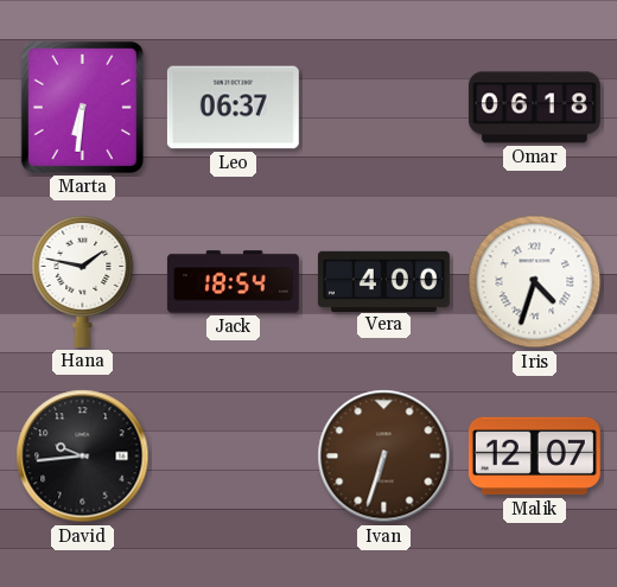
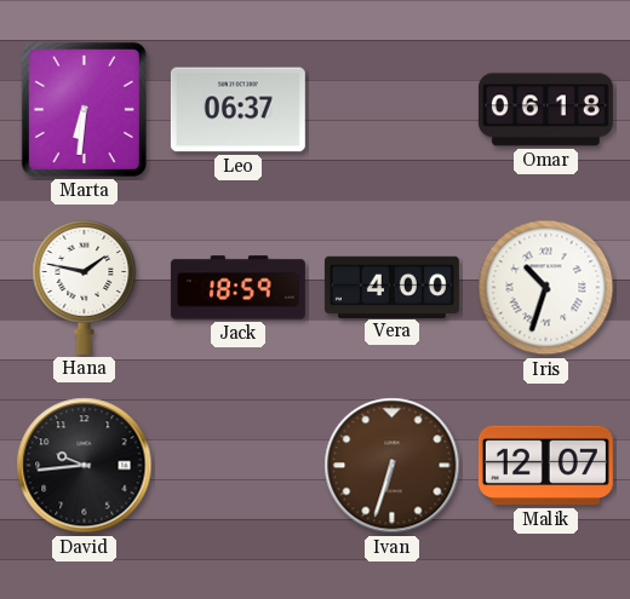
Jack: 18:54 -> 18:59
Iris: 4:33 -> 10:33
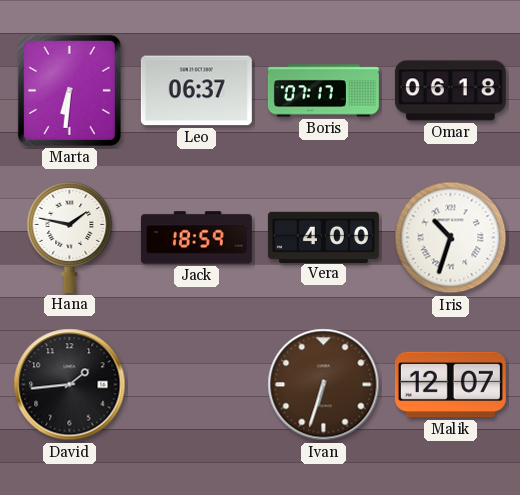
Boris: none -> 07:17
David: 9:44 -> 1:44
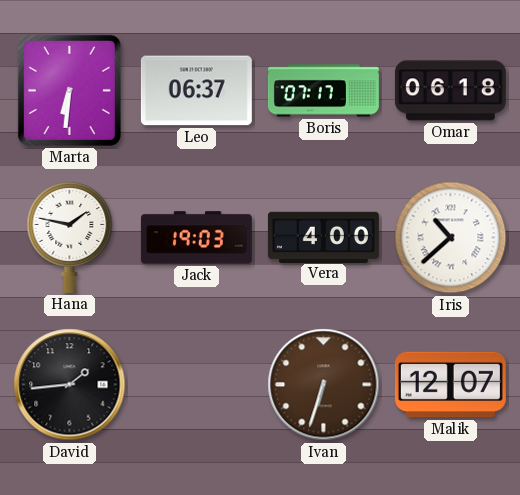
Jack: 18:59 -> 19:03
Iris: 10:33 -> 10:38
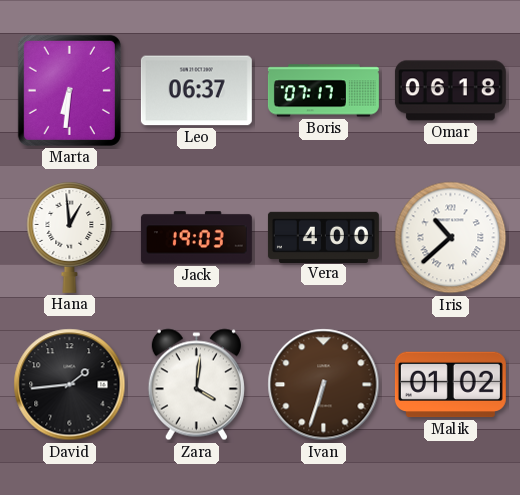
Hana: 1:47 -> 12:59
Zara: none -> 4:01
Malik: 12:07 -> 01:02
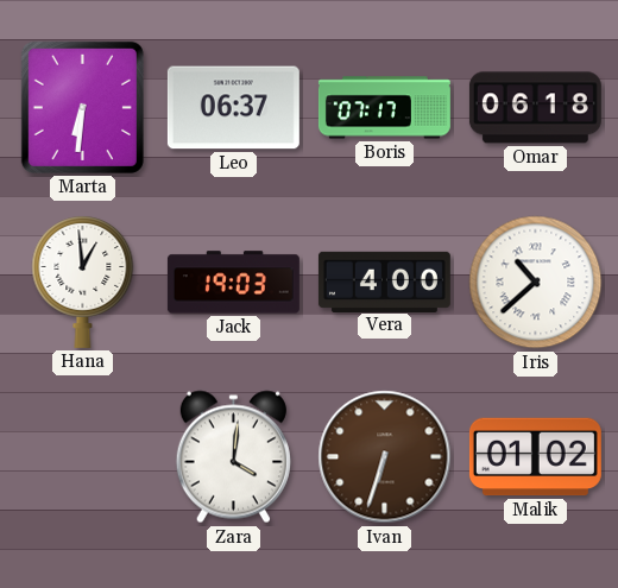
David: 1:44 -> none
